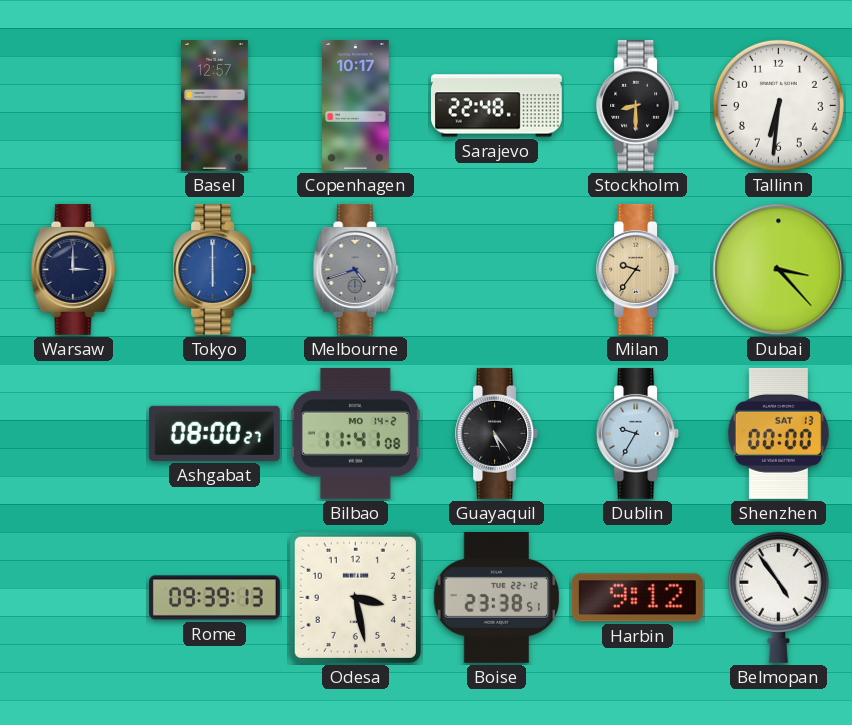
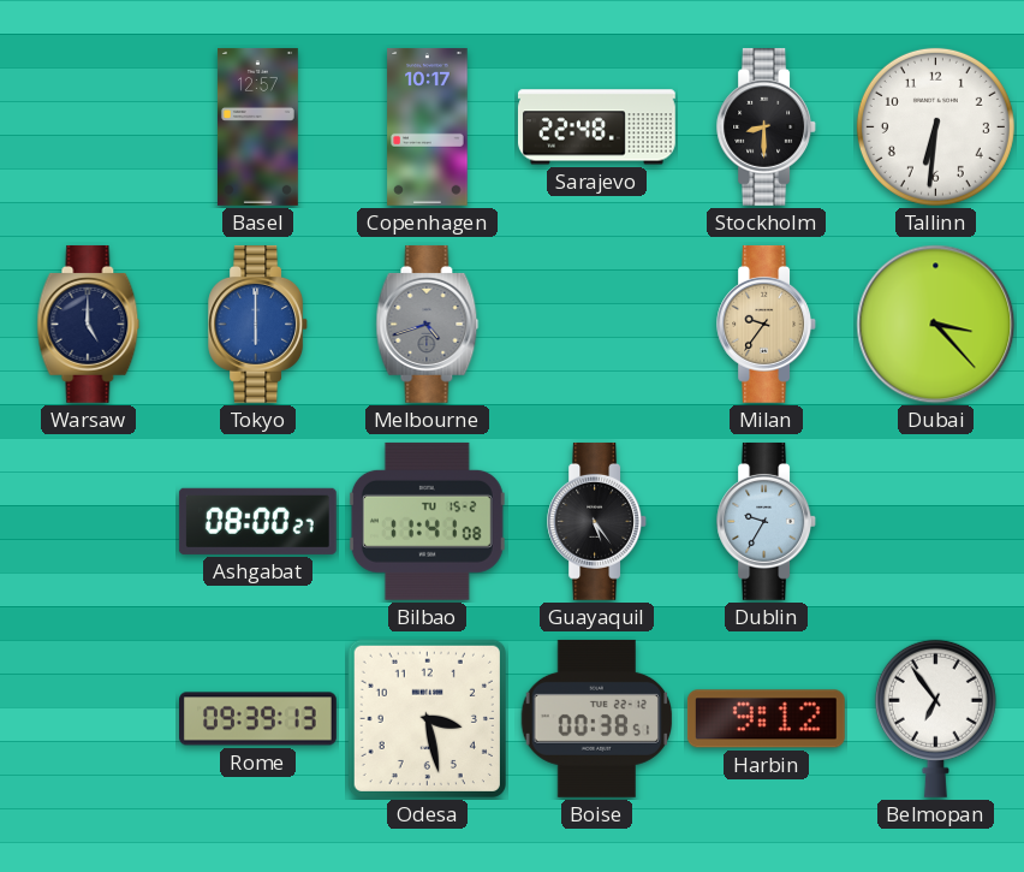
Warsaw: 3:00 -> 5:00
Bilbao date: MO 14-2 -> TU 15-2
Shenzhen: 00:00 -> none
Boise: 23:38 -> 00:38
Belmopan: 4:54 -> 6:54
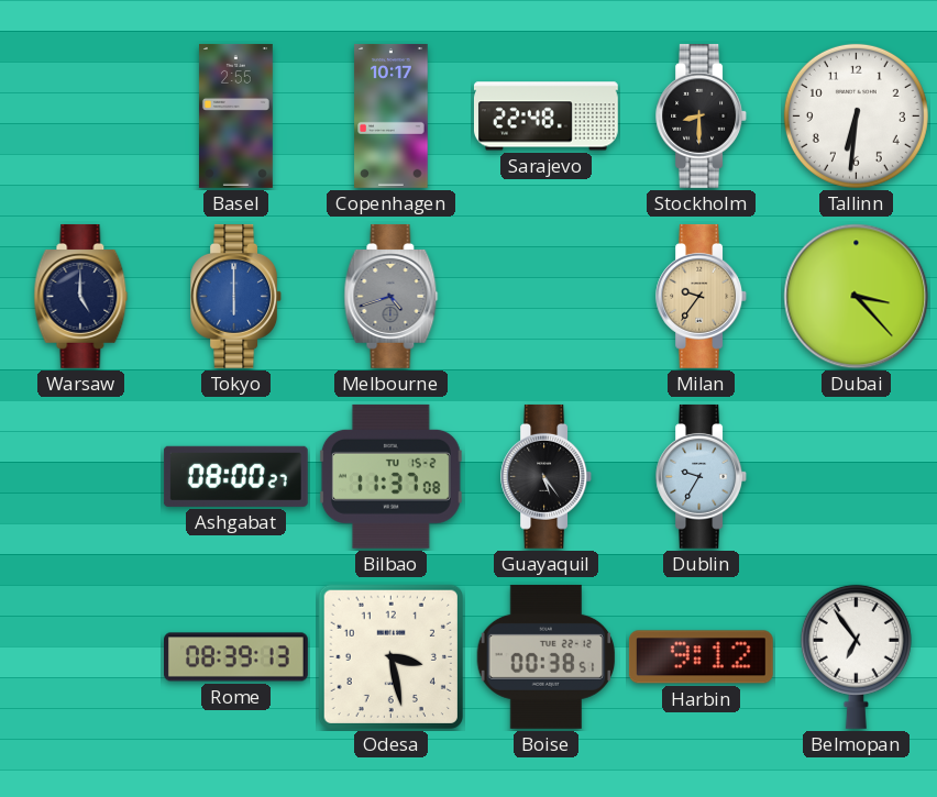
Basel: 12:57 -> 2:55
Bilbao: 11:41 -> 11:37
Rome: 09:39 -> 08:39
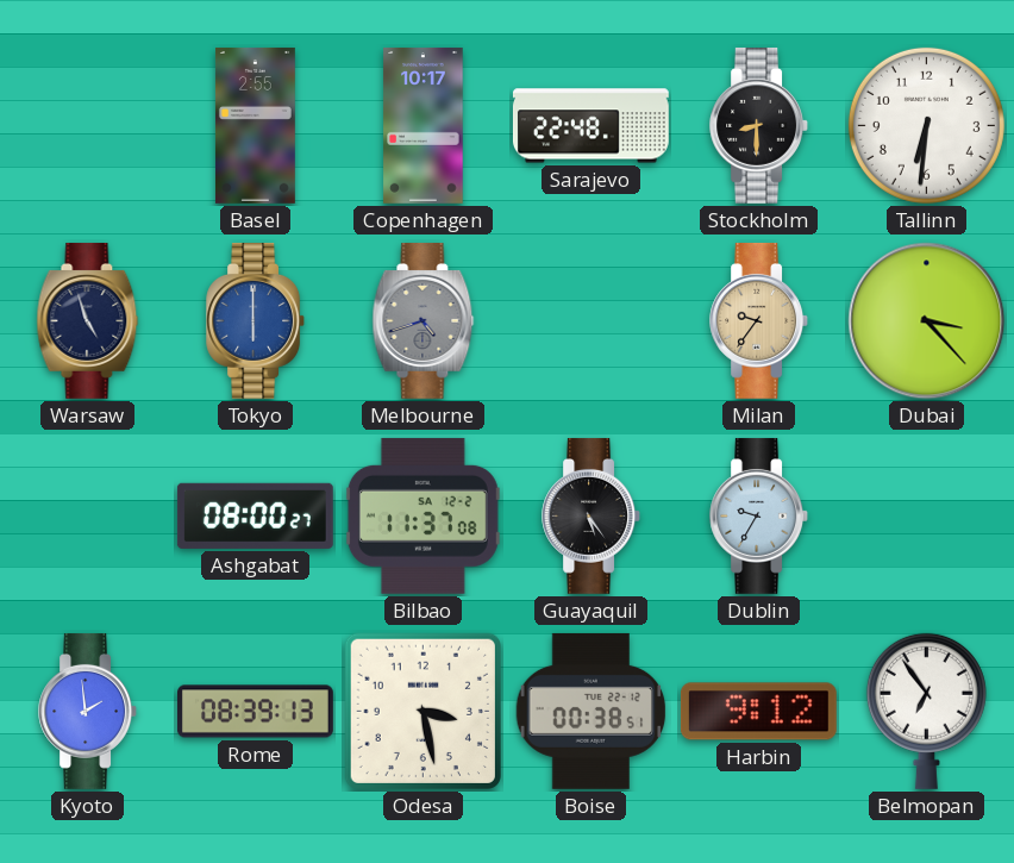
Warsaw: 5:00 -> 4:57
Bilbao date: TU 15-2 -> SA 12-2
Kyoto: none -> 1:59
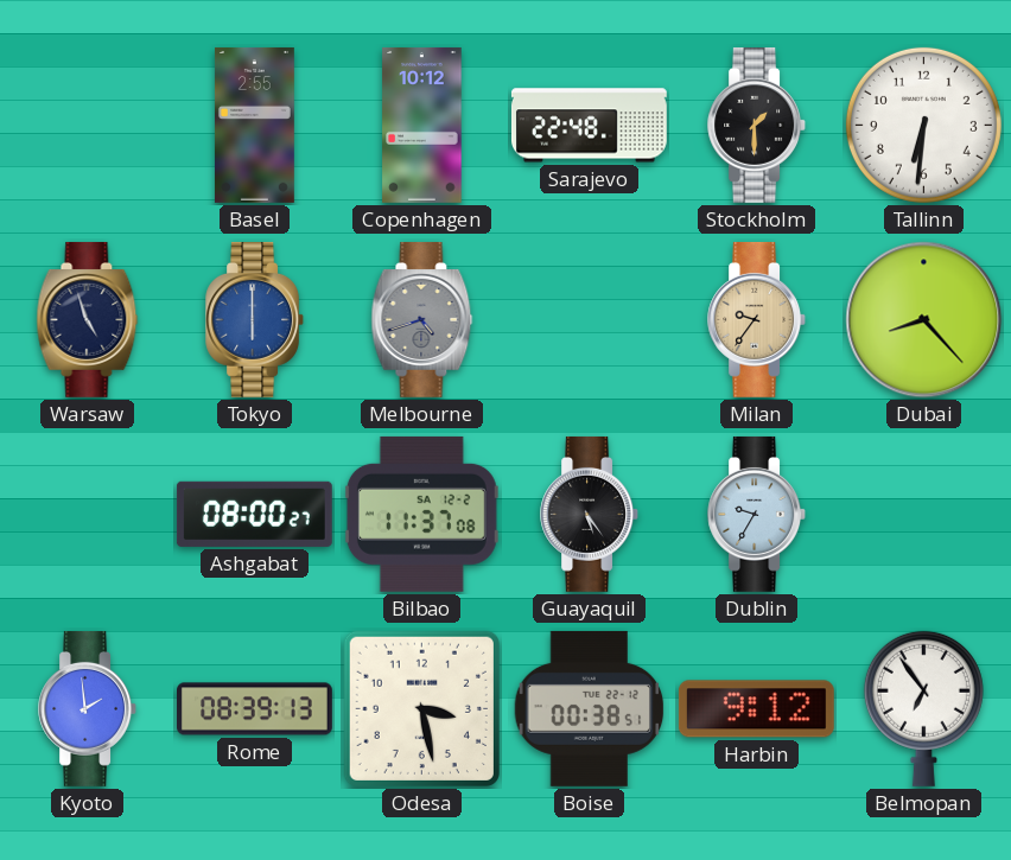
Copenhagen: 10:17 -> 10:12
Stockholm: 8:30 -> 1:30
Dubai: 3:23 -> 8:23
